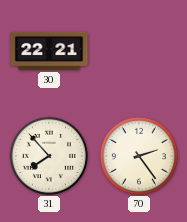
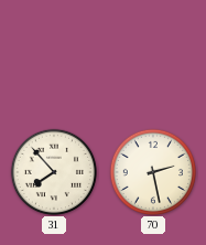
30: 22:21 -> none
70: 2:24 -> 2:28
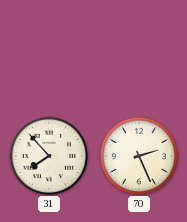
70: 2:28 -> 2:26
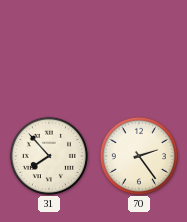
70: 2:26 -> 2:24
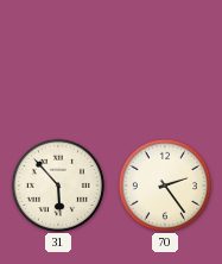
31: 7:53 -> 5:53
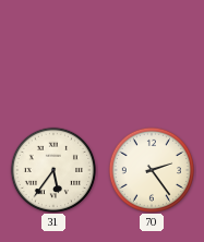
31: 5:53 -> 5:36
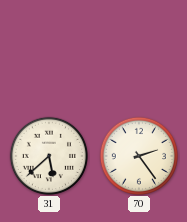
31: 5:36 -> 5:38
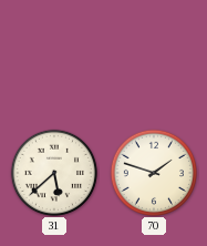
70: 2:24 -> 1:48
